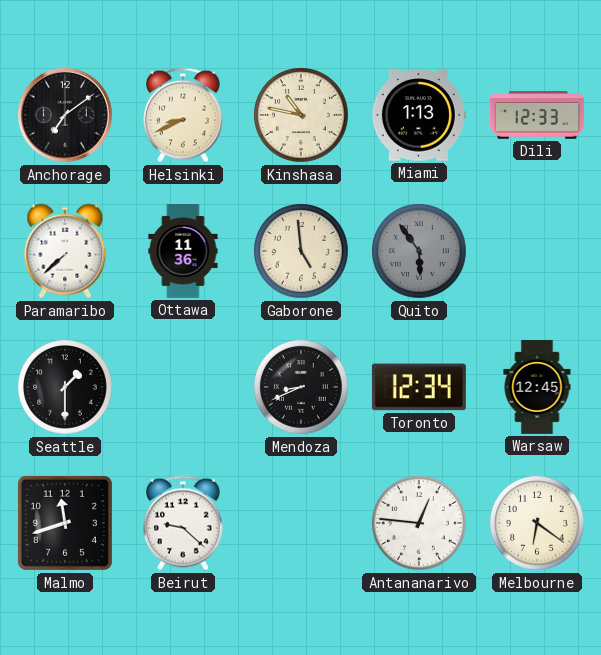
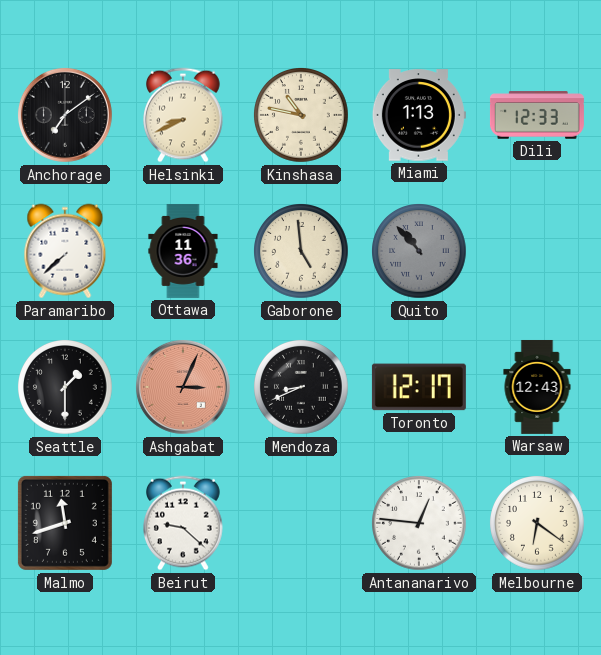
Quito: 5:54 -> 10:53
Ashgabat: none -> 3:04
Toronto: 12:34 -> 12:17
Warsaw: 12:45 -> 12:43
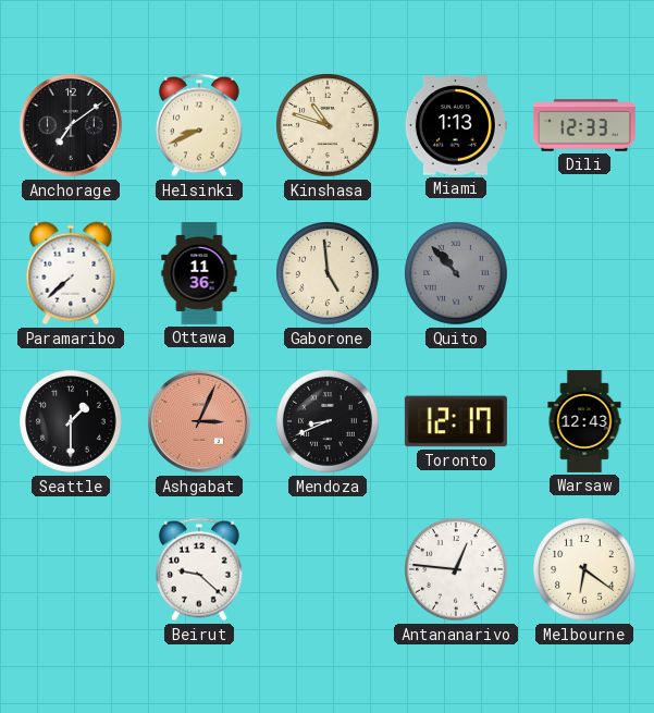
Kinshasa: 10:47 -> 10:48
Malmo: 11:42 -> none
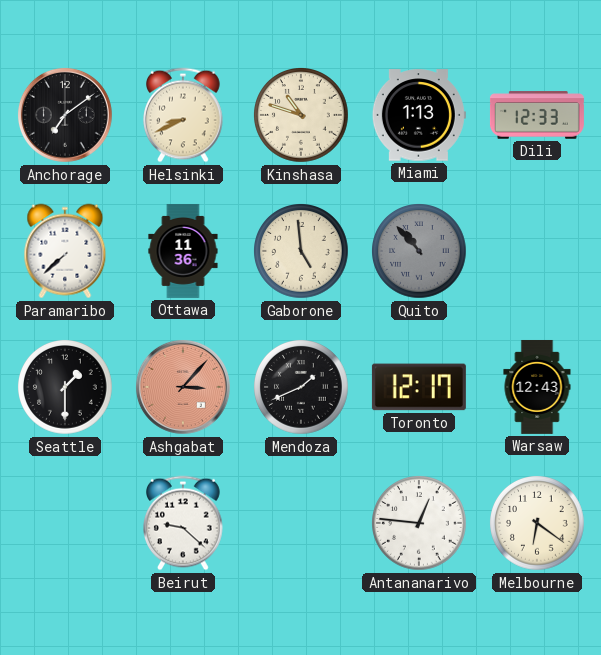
Ashgabat: 3:04 -> 3:07
Mendoza: 8:41 -> 1:41
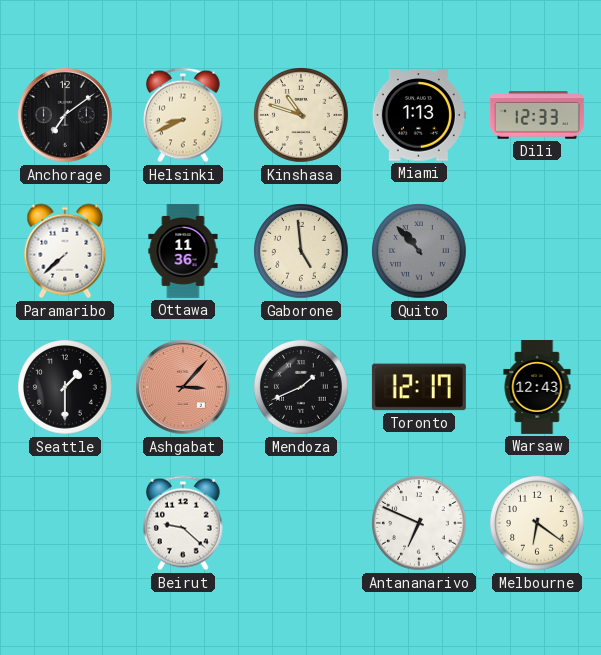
Antananarivo: 12:46 -> 6:49
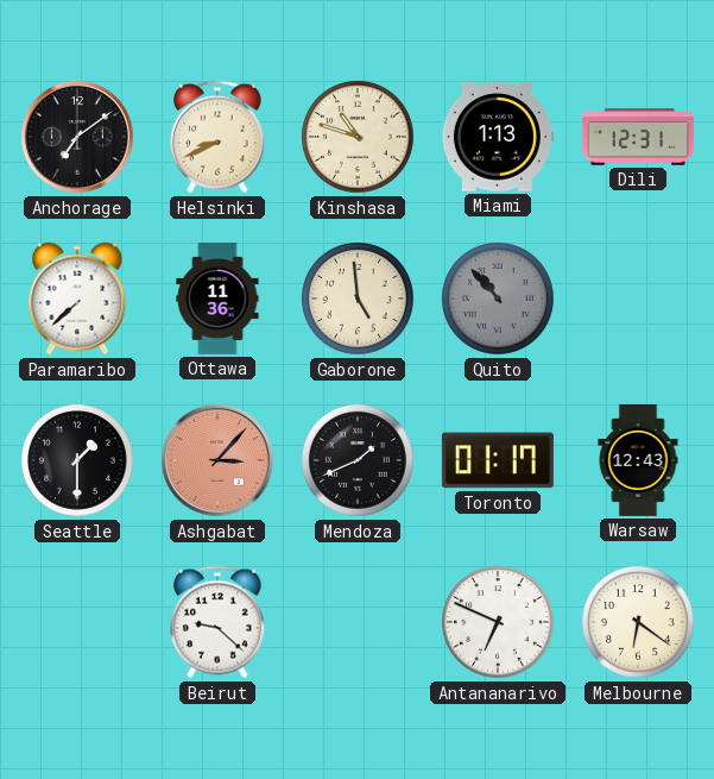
Dili: 12:33 -> 12:31
Toronto: 12:17 -> 01:17
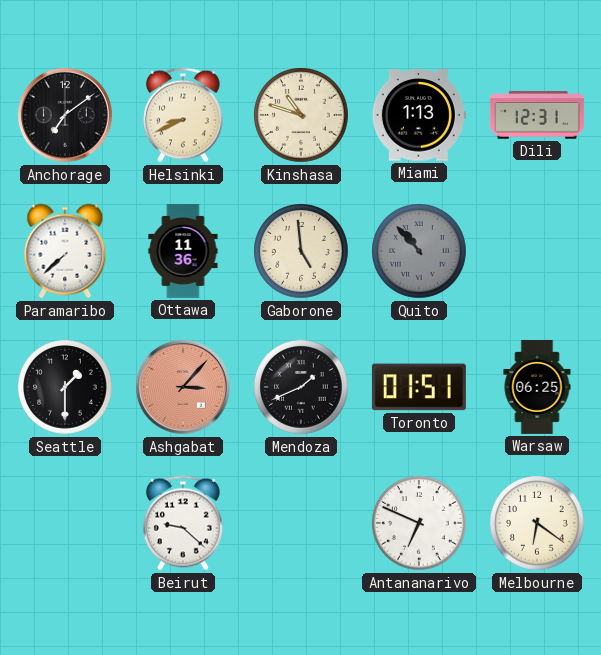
Toronto: 01:17 -> 01:51
Warsaw: 12:43 -> 06:25
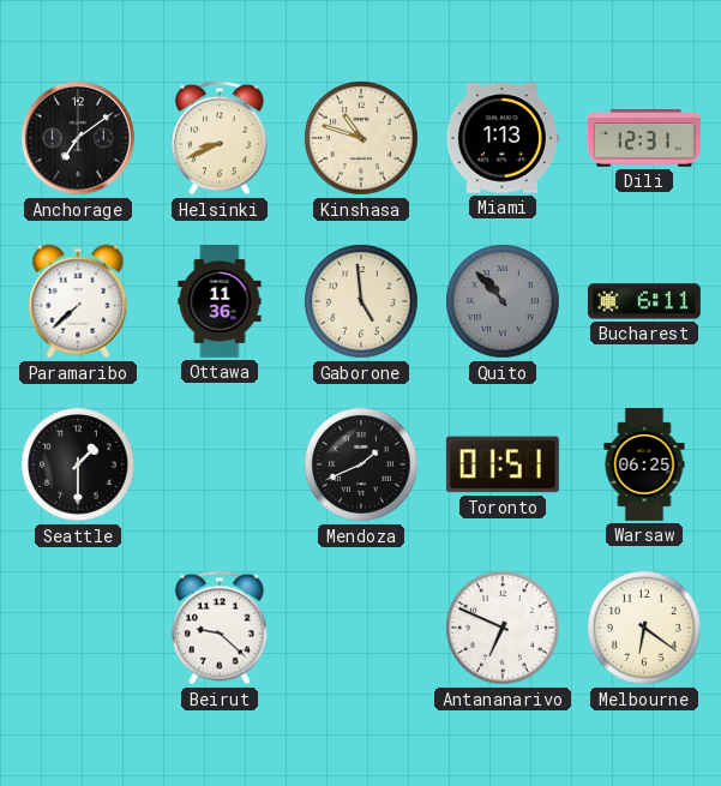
Bucharest: none -> 6:11
Ashgabat: 3:07 -> none
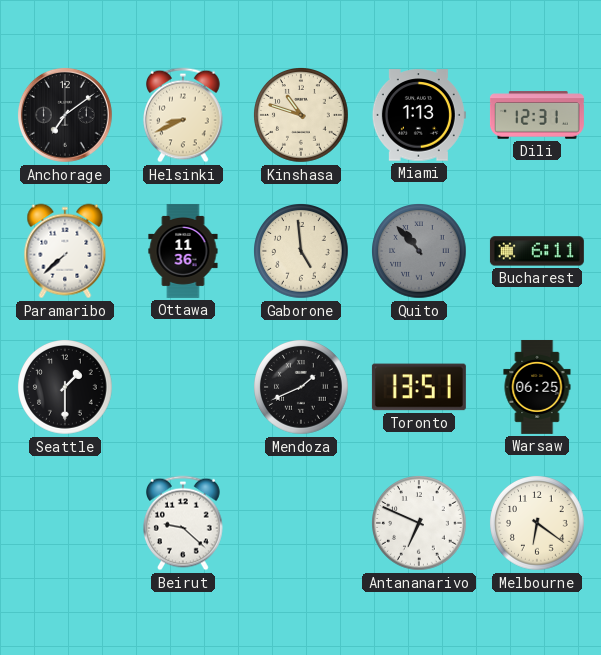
Toronto: 01:51 -> 13:51
